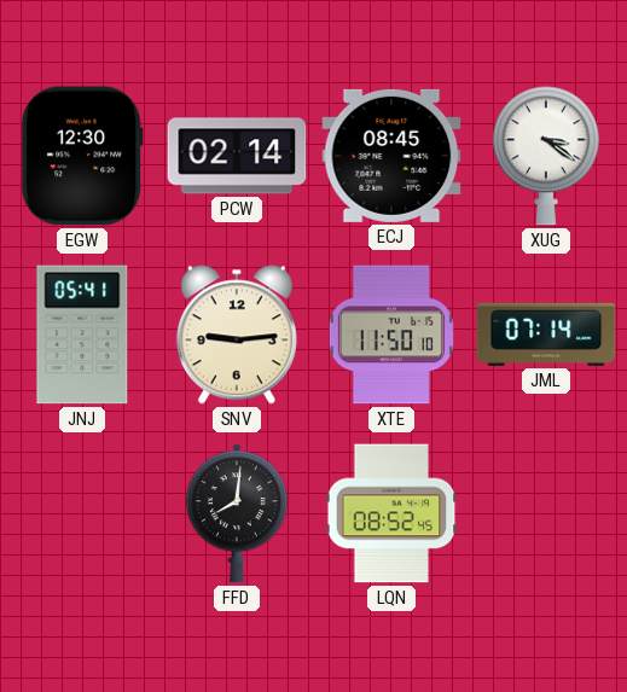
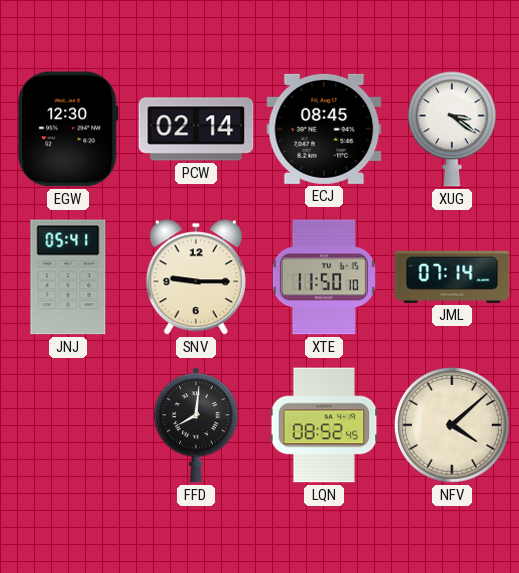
SNV: 9:14 -> 9:15
NFV: none -> 4:08
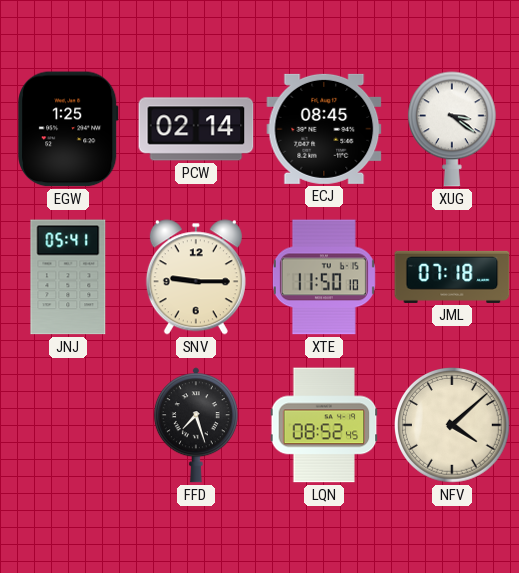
EGW: 12:30 -> 1:25
JML: 07:14 -> 07:18
FFD: 8:01 -> 7:27
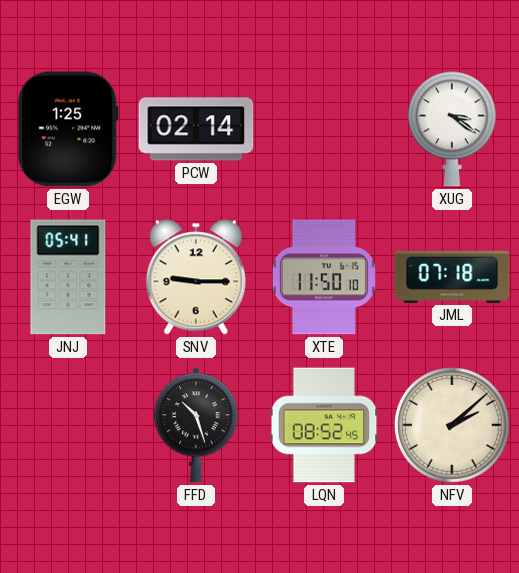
ECJ: 08:45 -> none
FFD: 7:27 -> 10:27
NFV: 4:08 -> 2:08
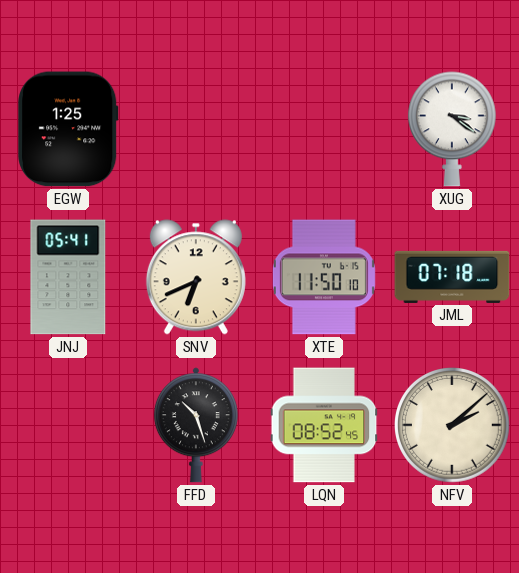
PCW: 02:14 -> none
SNV: 9:15 -> 6:41
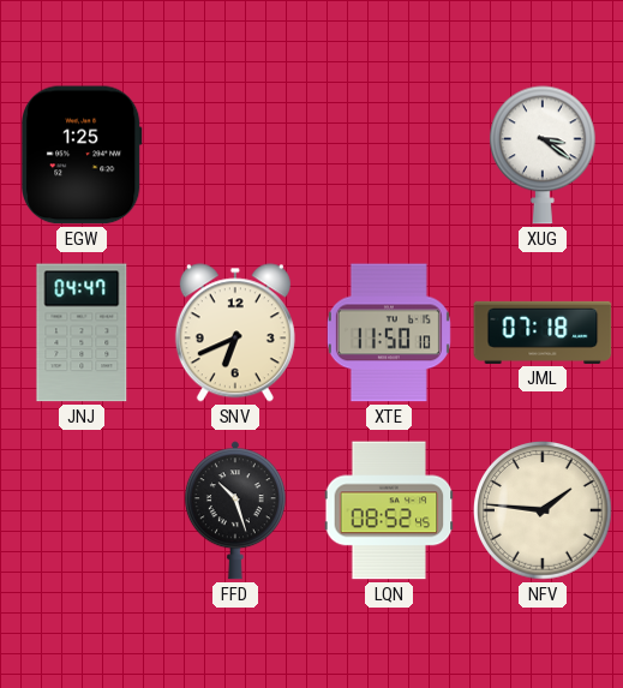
JNJ: 05:41 -> 04:47
NFV: 2:08 -> 1:46
